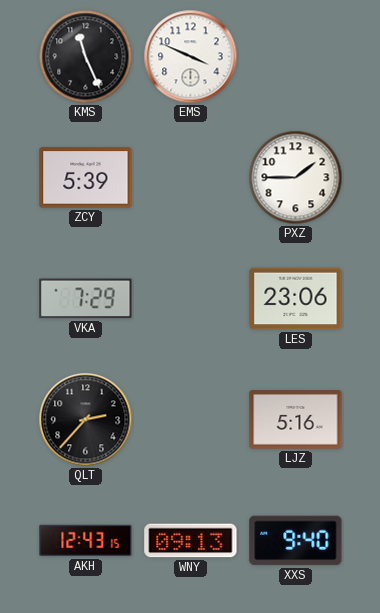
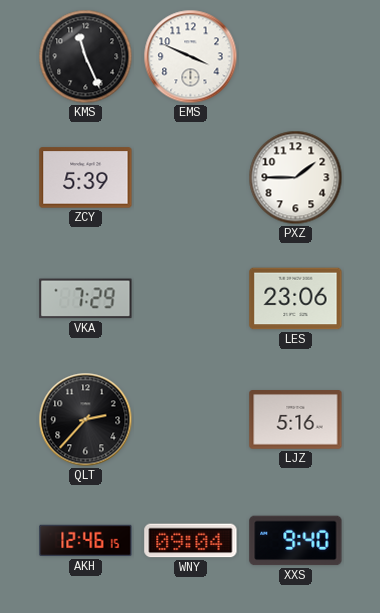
AKH: 12:43 -> 12:46
WNY: 09:13 -> 09:04
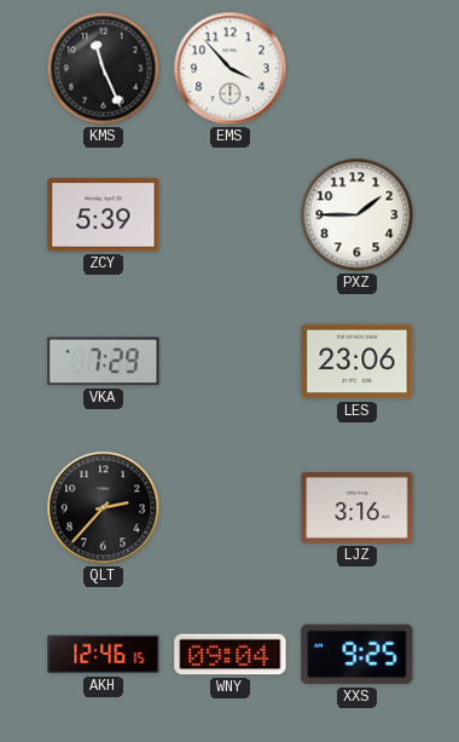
EMS: 3:49 -> 3:53
LJZ: 5:16 -> 3:16
XXS: 9:40 -> 9:25
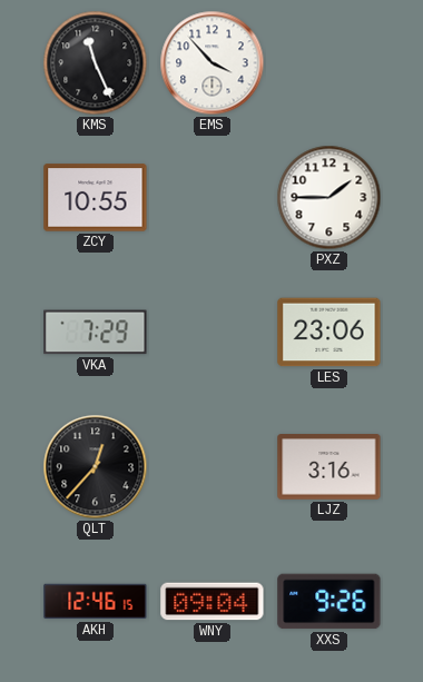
ZCY: 5:39 -> 10:55
QLT: 2:37 -> 12:37
XXS: 9:25 -> 9:26
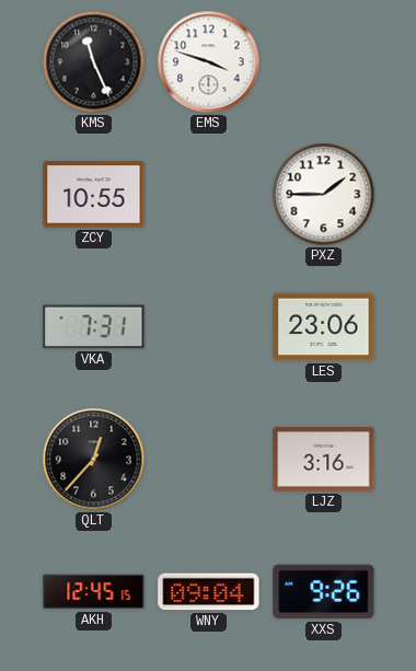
EMS: 3:53 -> 3:48
VKA: 7:29 -> 7:31
AKH: 12:46 -> 12:45
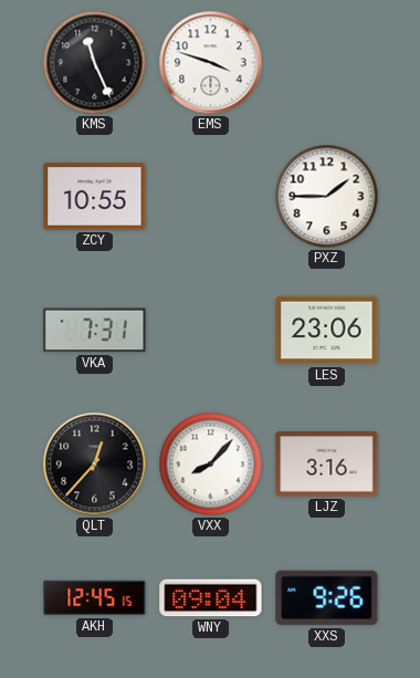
VXX: none -> 8:07
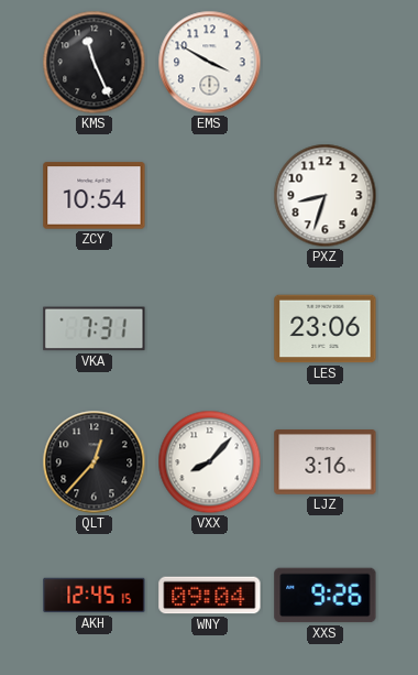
EMS: 3:48 -> 3:50
ZCY: 10:55 -> 10:54
PXZ: 1:45 -> 8:33
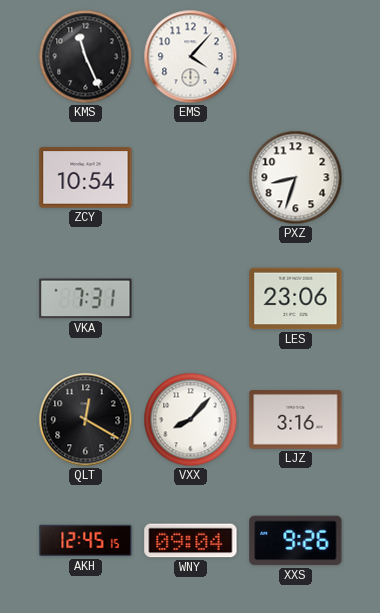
EMS: 3:50 -> 4:07
QLT: 12:37 -> 12:20
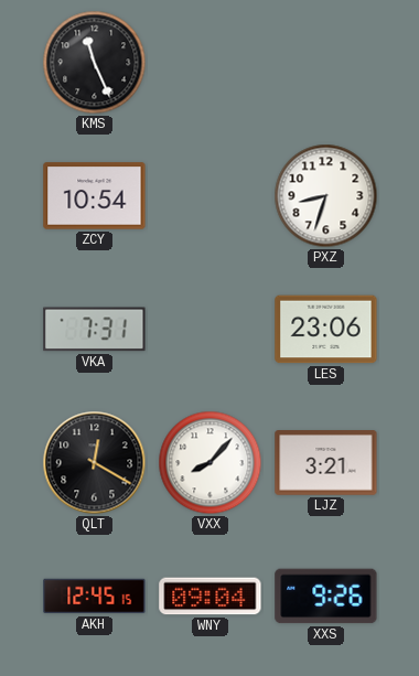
EMS: 4:07 -> none
LJZ: 3:16 -> 3:21
